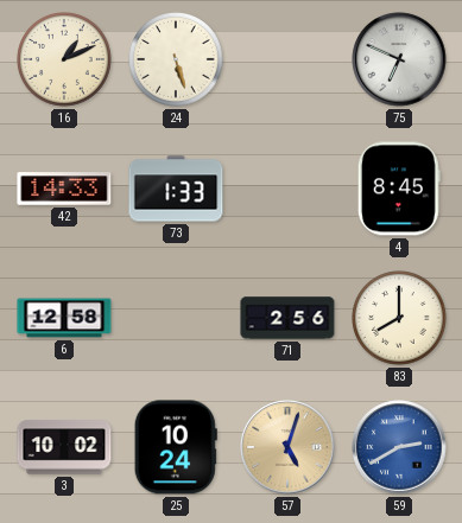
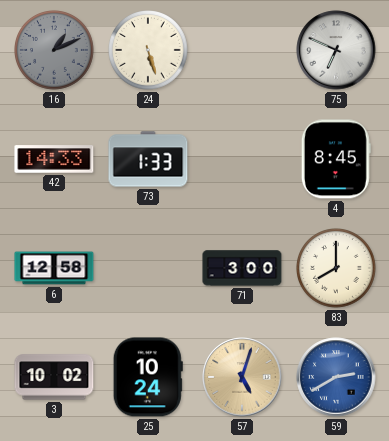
16 dial: cream -> grey
71: 2:56 -> 3:00
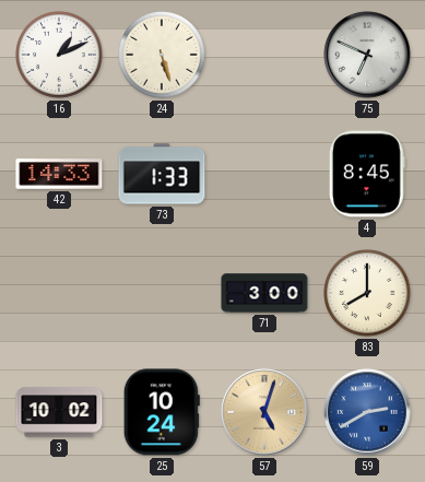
16 dial: grey -> white
6: 12:58 -> none
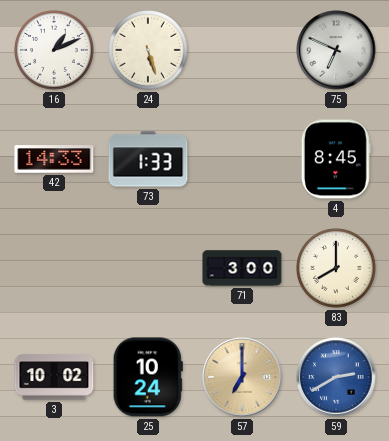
57: 5:03 -> 7:00
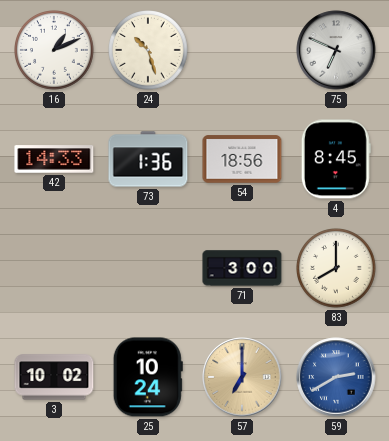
24: 5:27 -> 10:27
73: 1:33 -> 1:36
54: none -> 18:56
